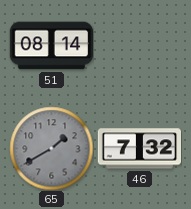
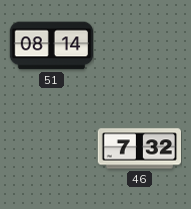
65: 1:40 -> none
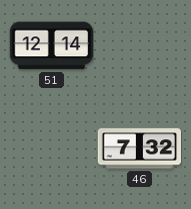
51: 08:14 -> 12:14
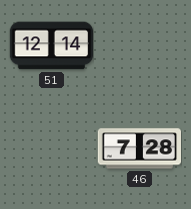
46: 7:32 -> 7:28
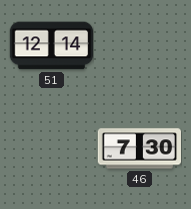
46: 7:28 -> 7:30
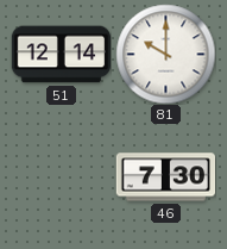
81: none -> 10:00
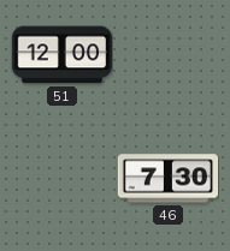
51: 12:14 -> 12:00
81: 10:00 -> none
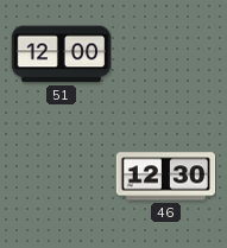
46: 7:30 -> 12:30
